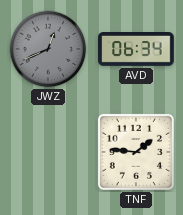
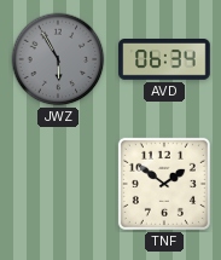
JWZ: 12:41 -> 5:55
TNF: 1:46 -> 1:51
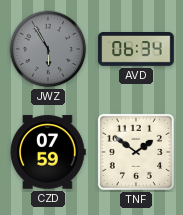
CZD: none -> 07:59
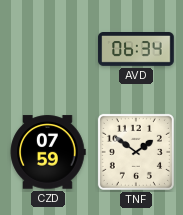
JWZ: 5:55 -> none
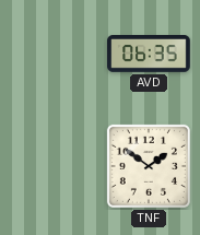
AVD: 06:34 -> 06:35
CZD: 07:59 -> none
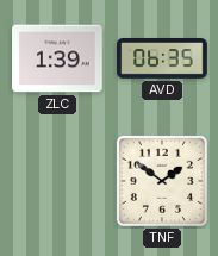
ZLC: none -> 1:39
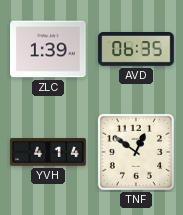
YVH: none -> 4:14
TNF: 1:51 -> 12:51
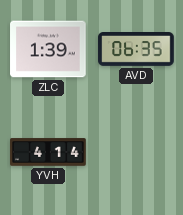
TNF: 12:51 -> none
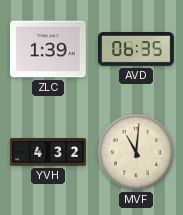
YVH: 4:14 -> 4:32
MVF: none -> 11:01
